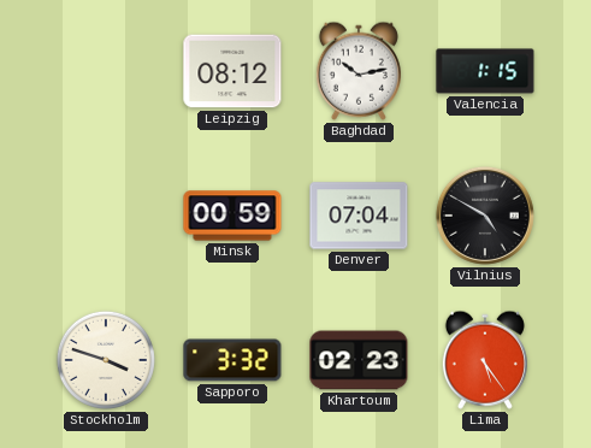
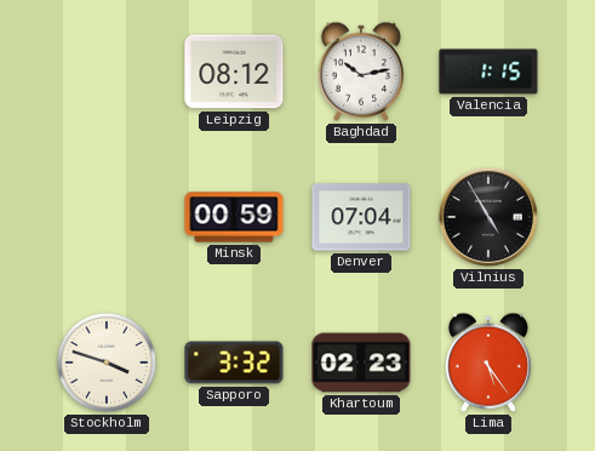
Vilnius: 4:50 -> 4:55
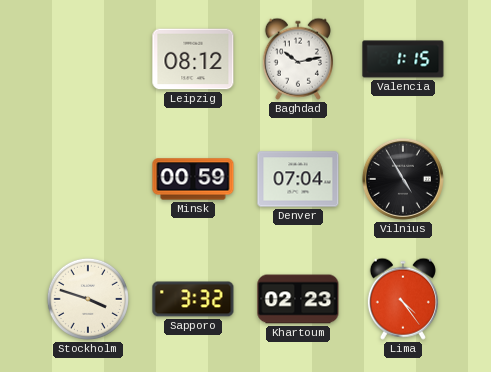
Lima: 5:24 -> 4:24
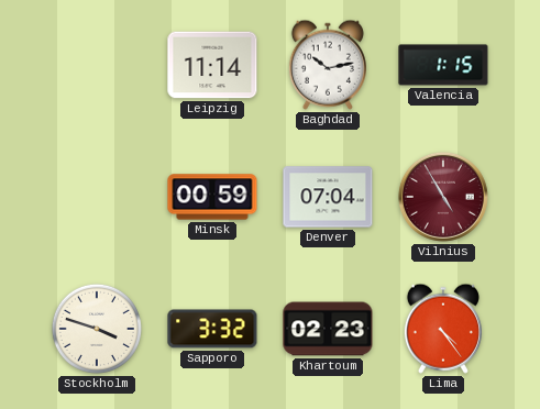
Leipzig: 08:12 -> 11:14
Vilnius dial: black -> burgundy
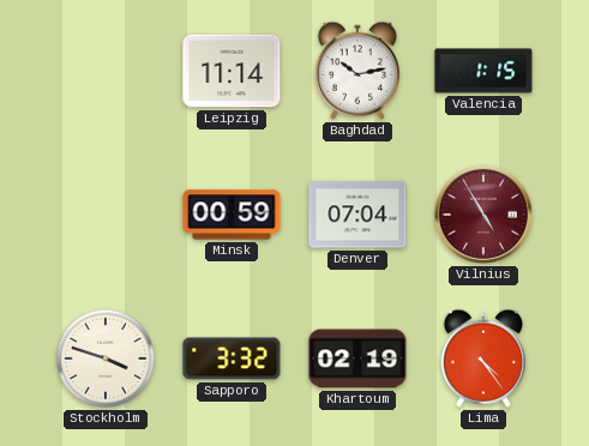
Khartoum: 02:23 -> 02:19
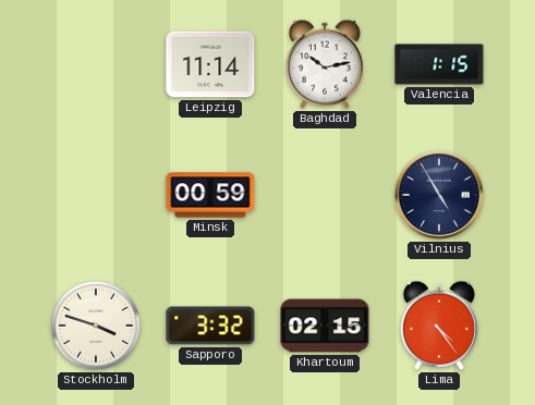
Denver: 07:04 -> none
Vilnius dial: burgundy -> navy
Khartoum: 02:19 -> 02:15
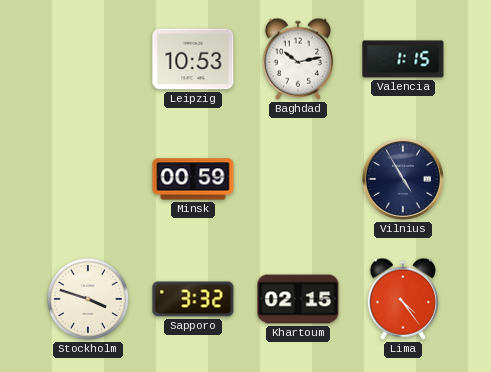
Leipzig: 11:14 -> 10:53
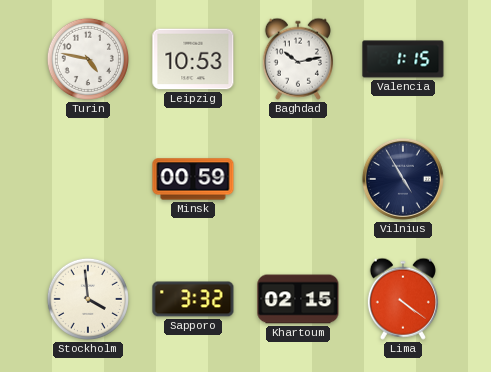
Turin: none -> 4:47
Stockholm: 3:48 -> 3:59
Lima: 4:24 -> 4:21
